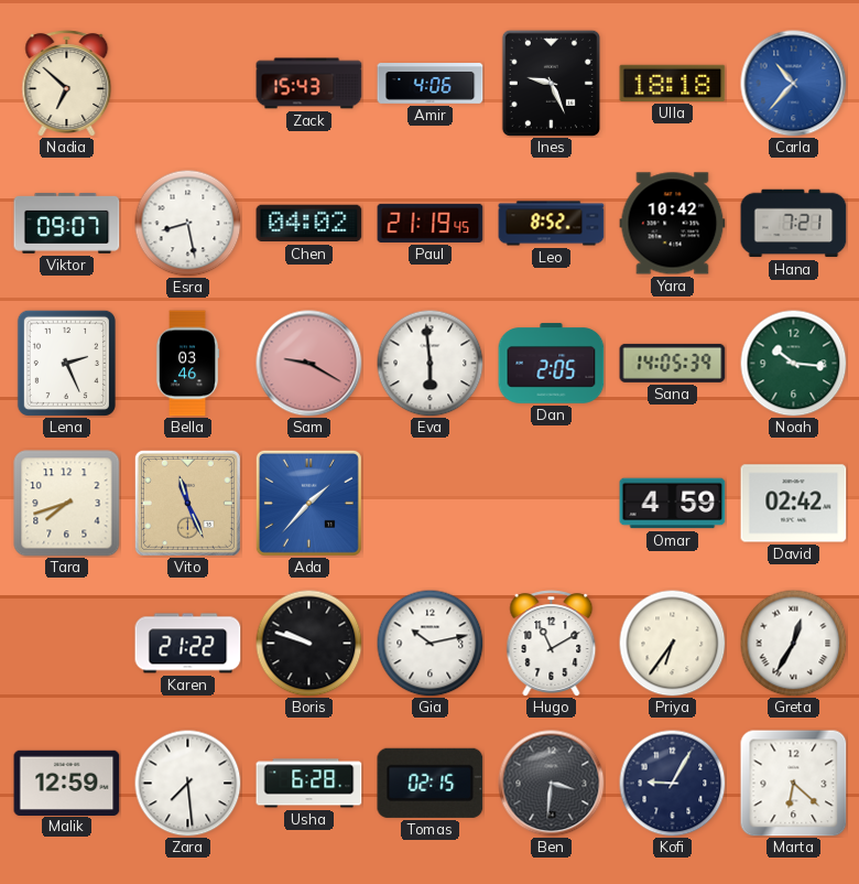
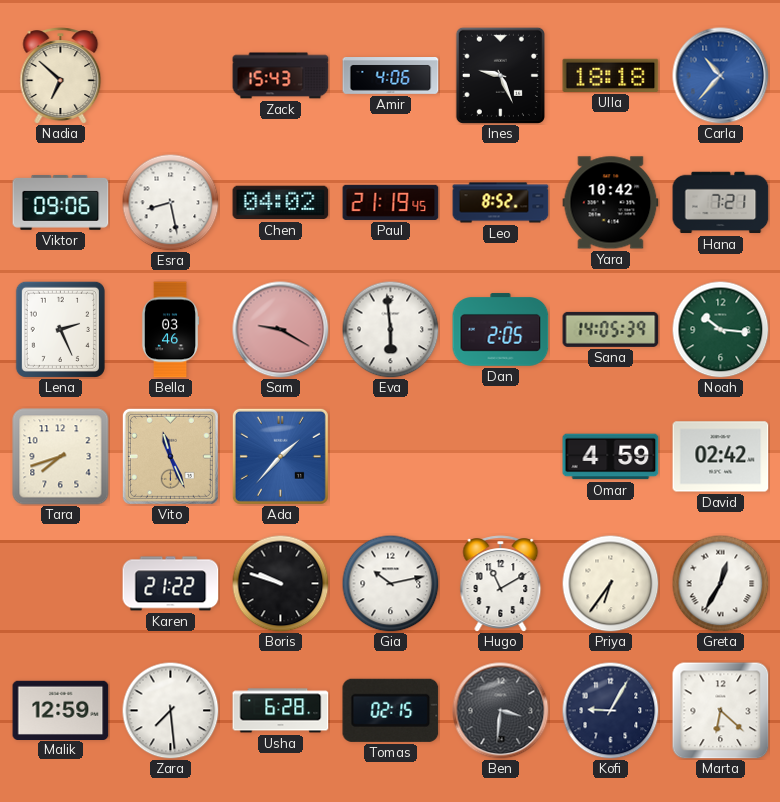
Viktor: 09:07 -> 09:06
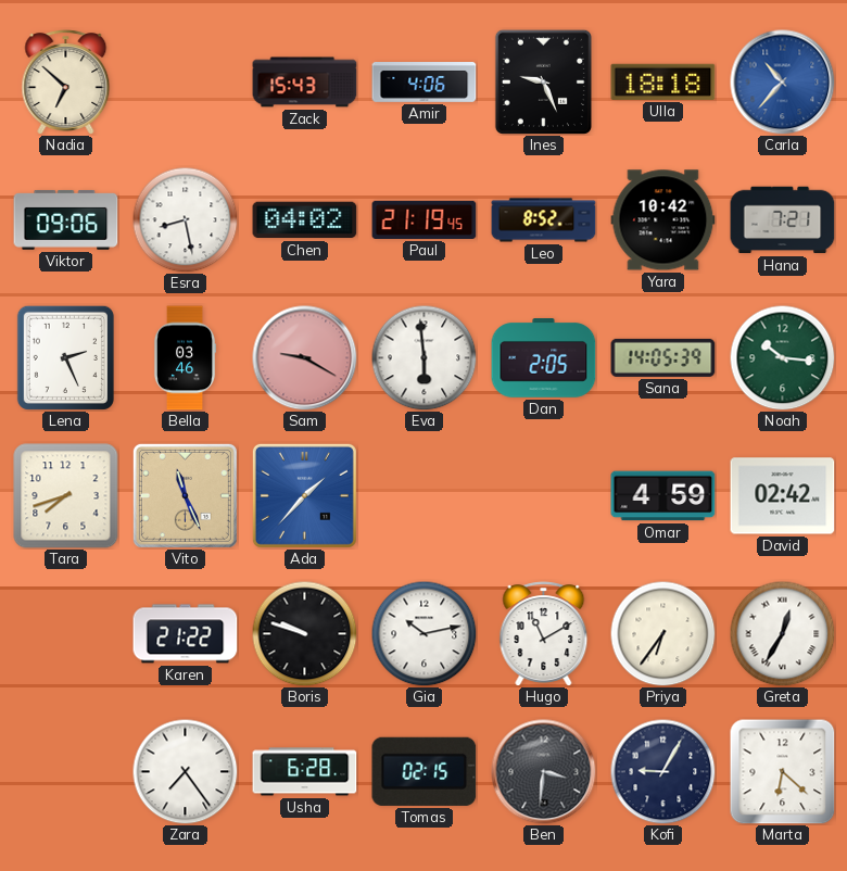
Malik: 12:59 -> none
Zara: 7:29 -> 7:24
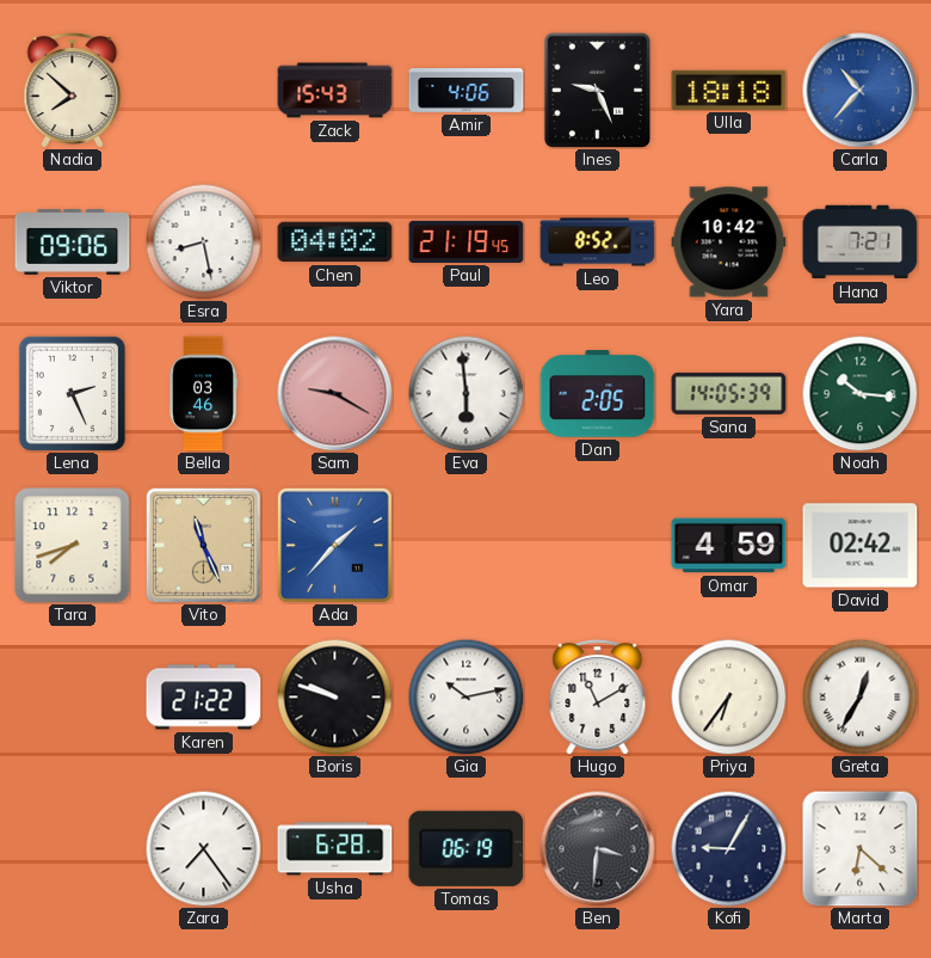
Nadia: 6:52 -> 7:52
Tomas: 02:15 -> 06:19
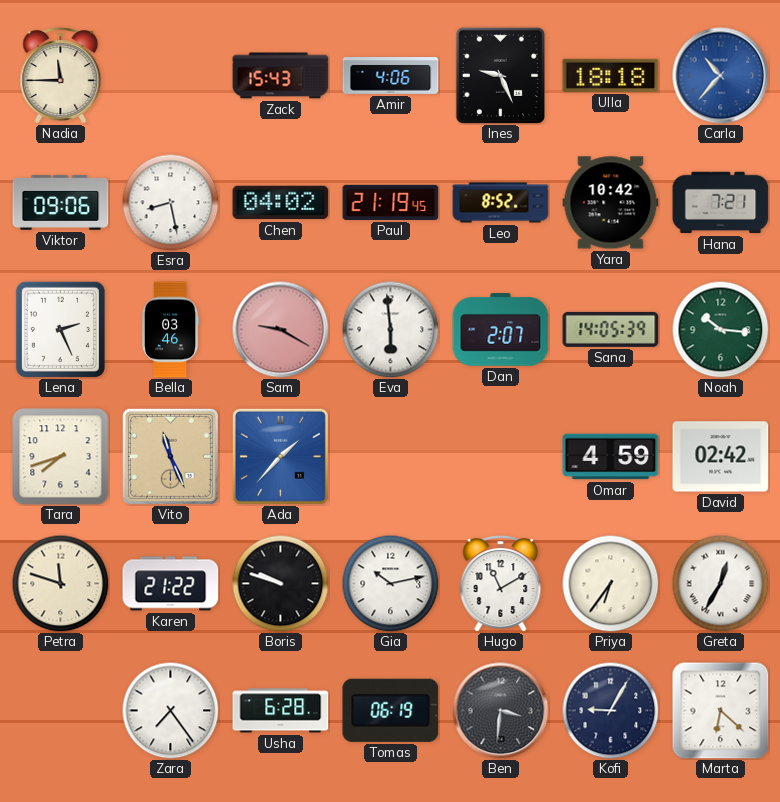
Nadia: 7:52 -> 11:45
Dan: 2:05 -> 2:07
Petra: none -> 11:48
